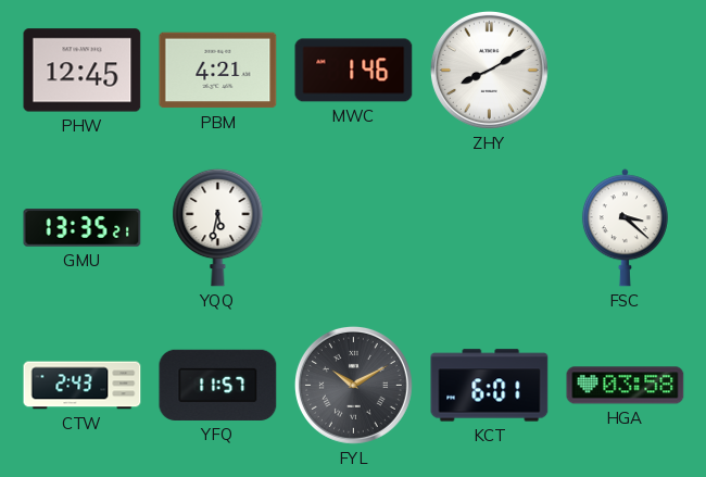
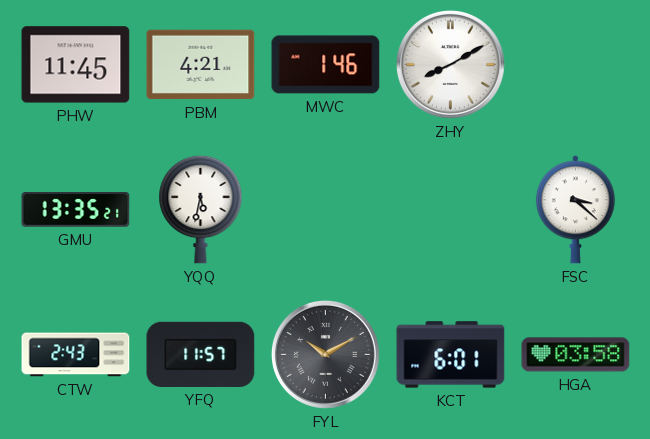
PHW: 12:45 -> 11:45
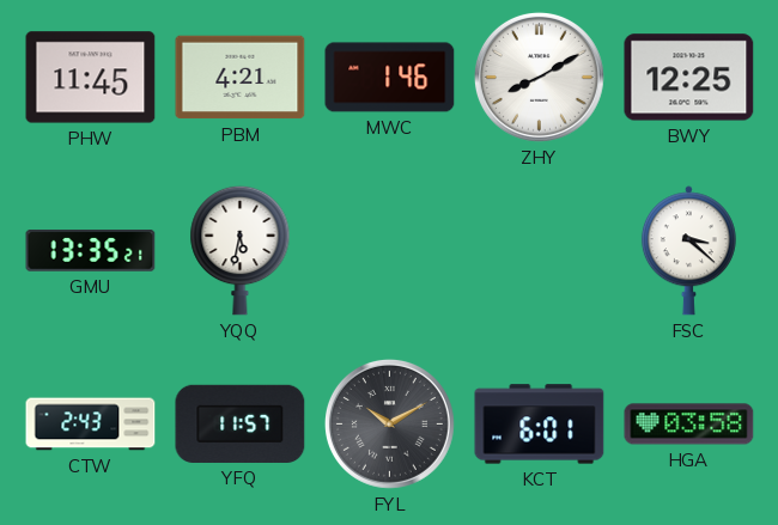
BWY: none -> 12:25
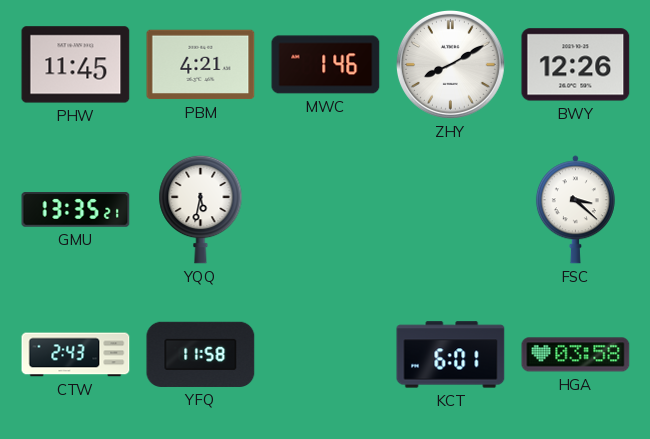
BWY: 12:25 -> 12:26
YFQ: 11:57 -> 11:58
FYL: 10:10 -> none
